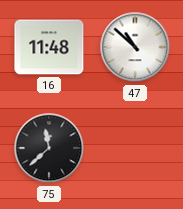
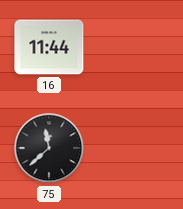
16: 11:48 -> 11:44
47: 10:52 -> none
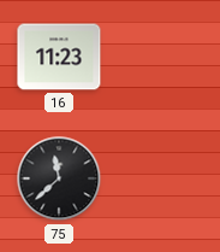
16: 11:44 -> 11:23
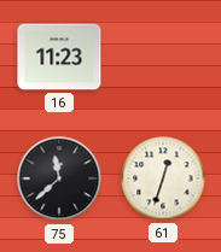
61: none -> 12:33
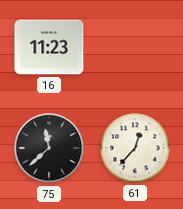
61: 12:33 -> 12:37
